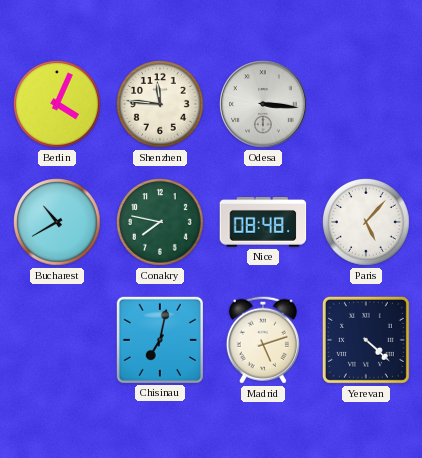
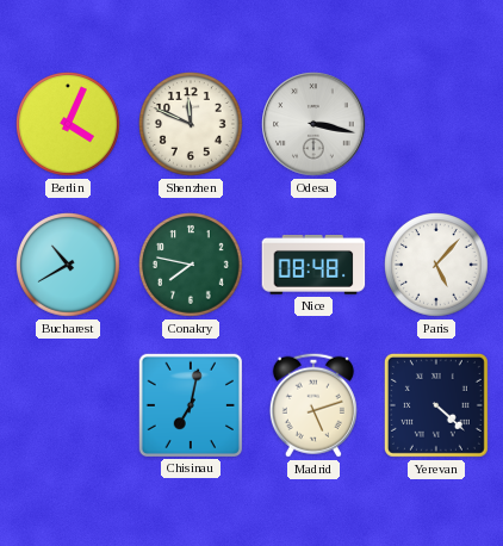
Shenzhen: 11:46 -> 11:49
Odesa: 3:16 -> 3:17
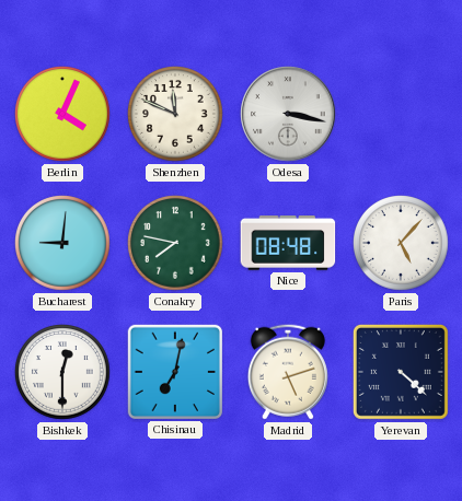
Bucharest: 10:40 -> 9:01
Bishkek: none -> 12:30
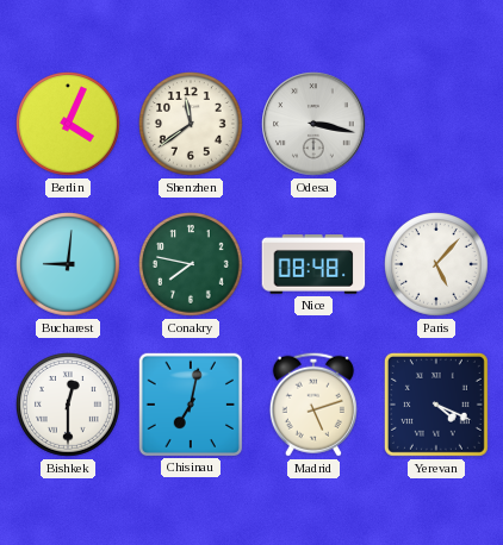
Shenzhen: 11:49 -> 11:39
Yerevan: 4:22 -> 4:19
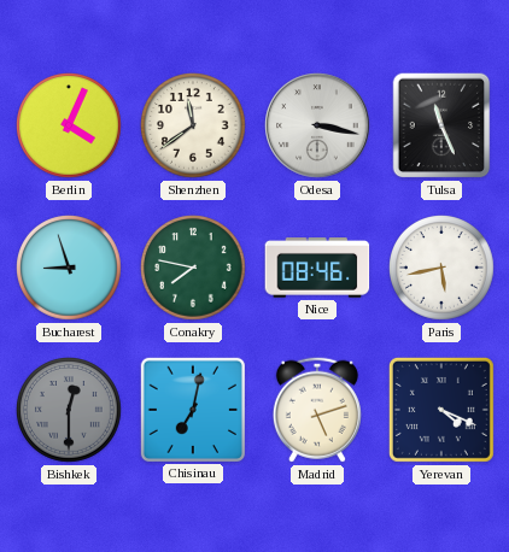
Tulsa: none -> 11:26
Bucharest: 9:01 -> 8:57
Nice: 08:48 -> 08:46
Paris: 5:07 -> 5:43
Bishkek dial: white -> grey
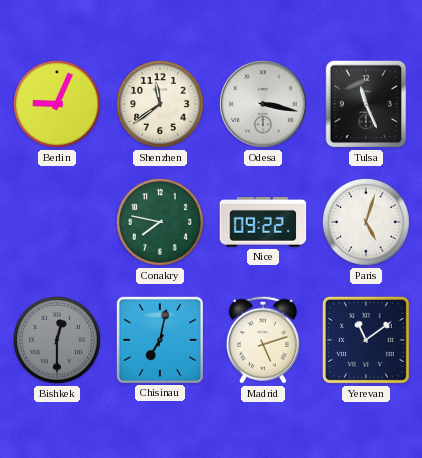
Berlin: 4:04 -> 9:04
Bucharest: 8:57 -> none
Nice: 08:46 -> 09:22
Paris: 5:43 -> 5:03
Yerevan: 4:19 -> 11:09
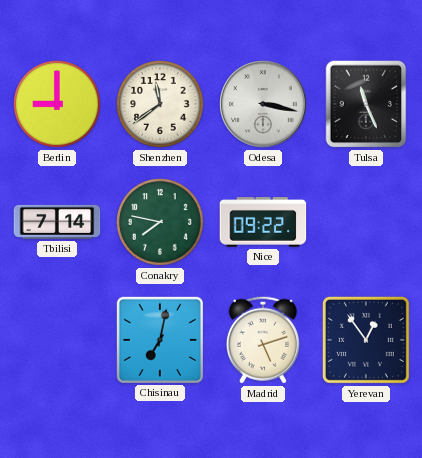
Berlin: 9:04 -> 9:00
Tbilisi: none -> 7:14
Paris: 5:03 -> none
Bishkek: 12:30 -> none
Yerevan: 11:09 -> 12:54
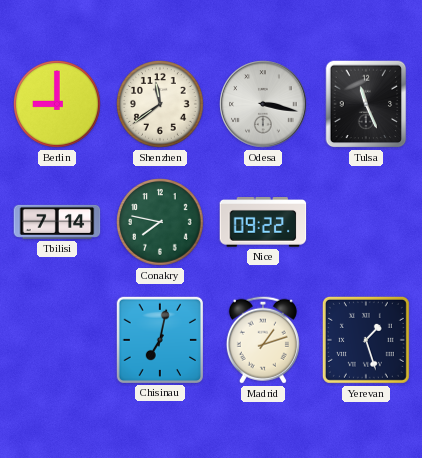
Madrid: 5:12 -> 1:12
Yerevan: 12:54 -> 1:27
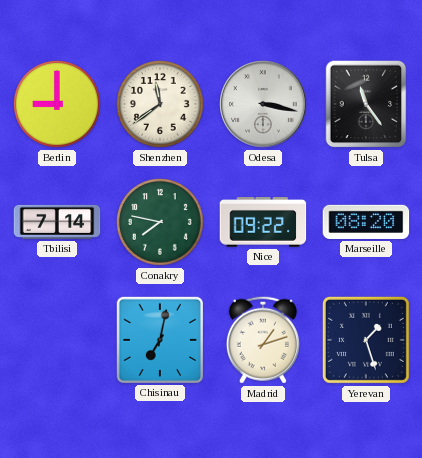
Tulsa: 11:26 -> 11:24
Marseille: none -> 08:20
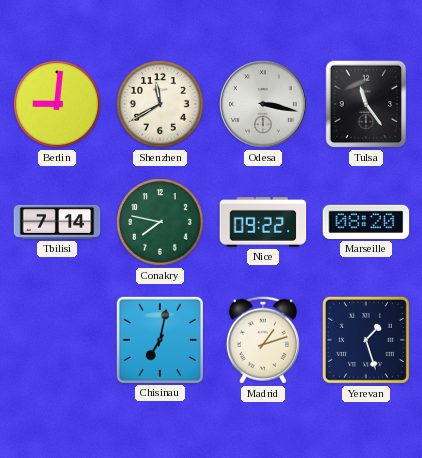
Berlin: 9:00 -> 9:01
Shenzhen: 11:39 -> 11:40
